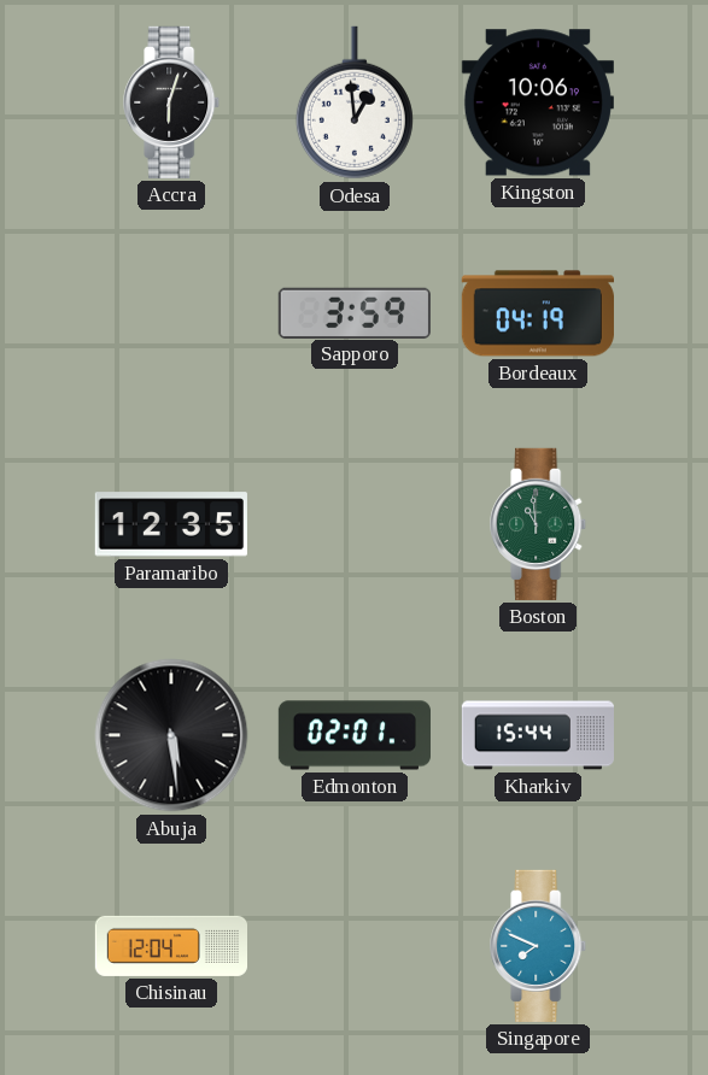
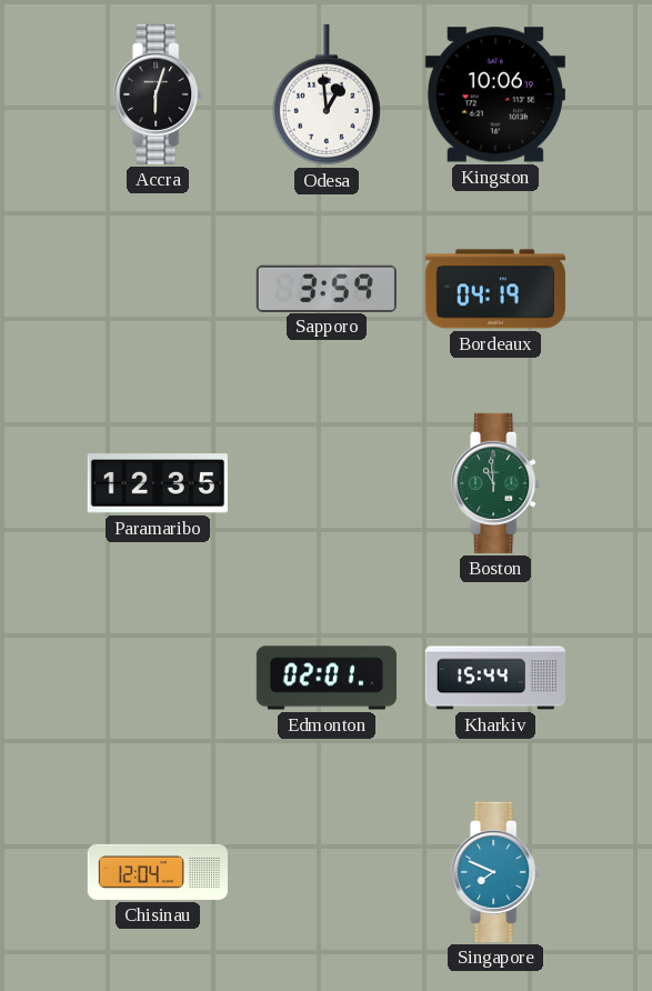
Abuja: 5:29 -> none
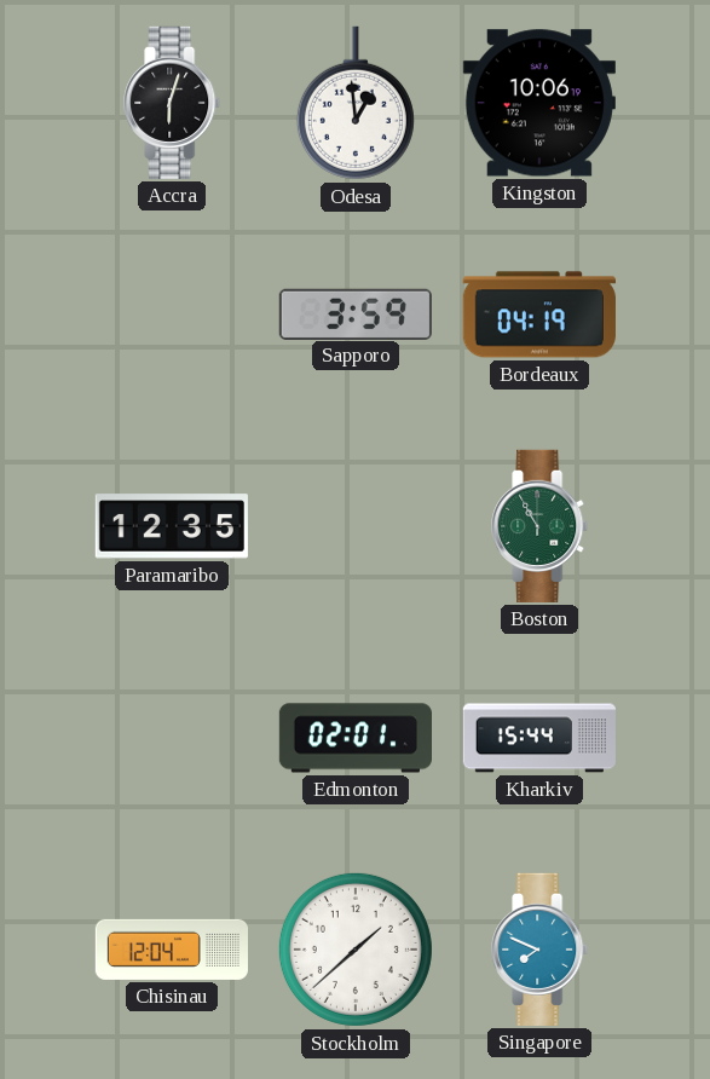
Boston: 10:59 -> 10:55
Stockholm: none -> 1:38
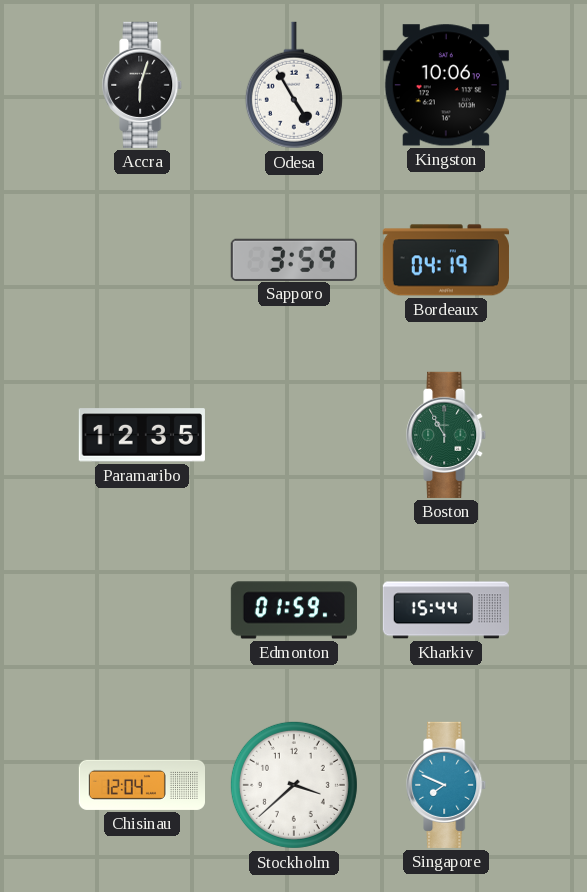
Odesa: 12:59 -> 4:55
Edmonton: 02:01 -> 01:59
Stockholm: 1:38 -> 3:38
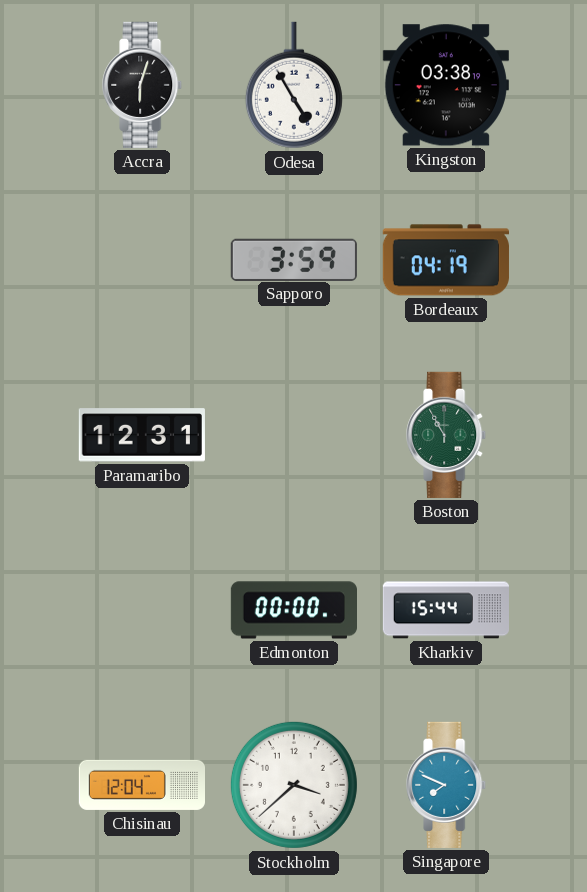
Kingston: 10:06 -> 03:38
Paramaribo: 12:35 -> 12:31
Edmonton: 01:59 -> 00:00
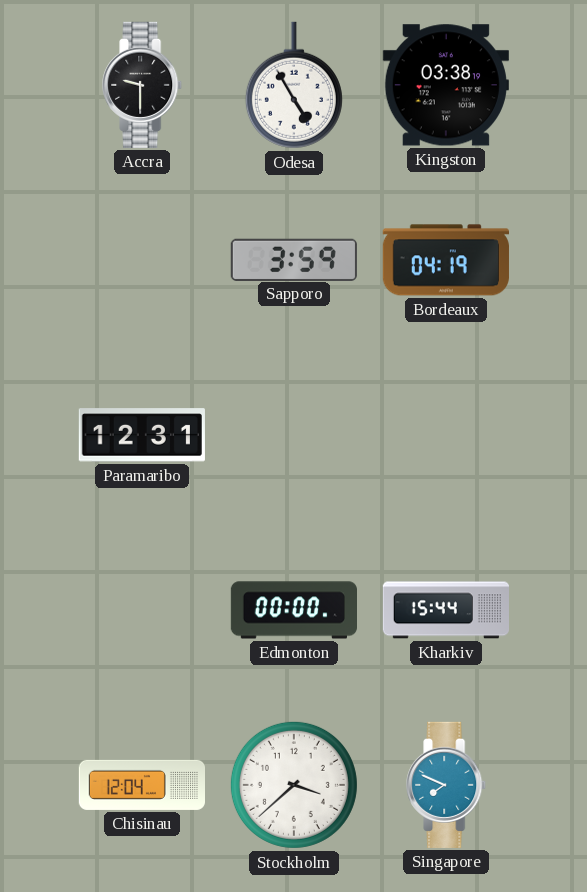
Accra: 6:03 -> 9:30
Boston: 10:55 -> none
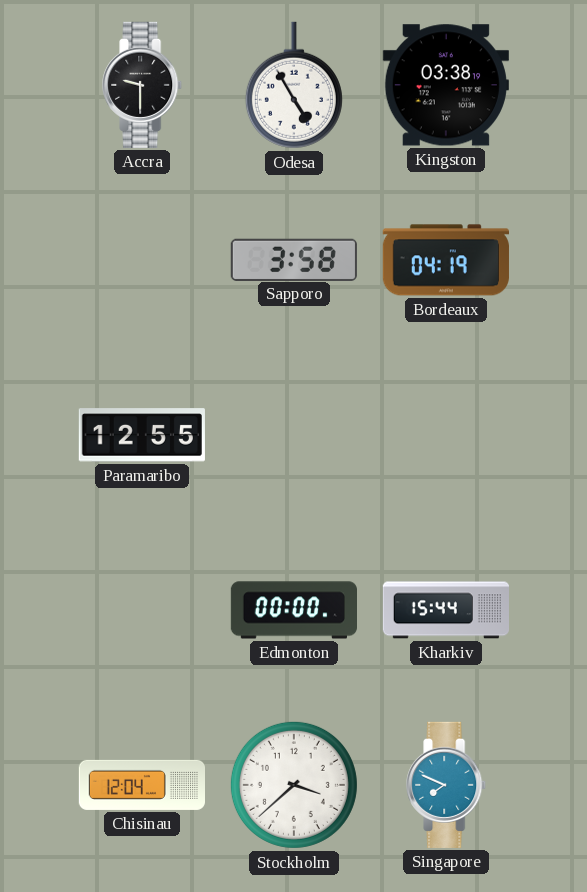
Sapporo: 3:59 -> 3:58
Paramaribo: 12:31 -> 12:55
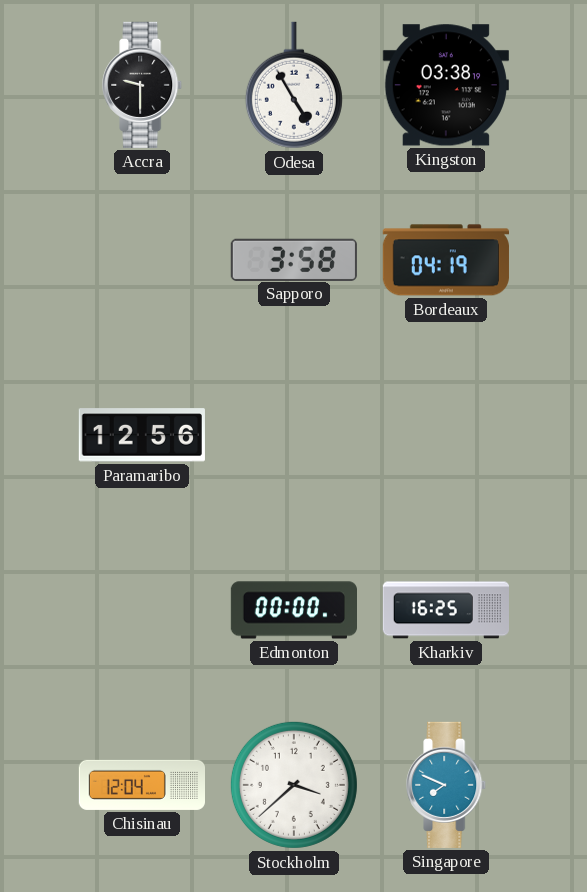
Paramaribo: 12:55 -> 12:56
Kharkiv: 15:44 -> 16:25
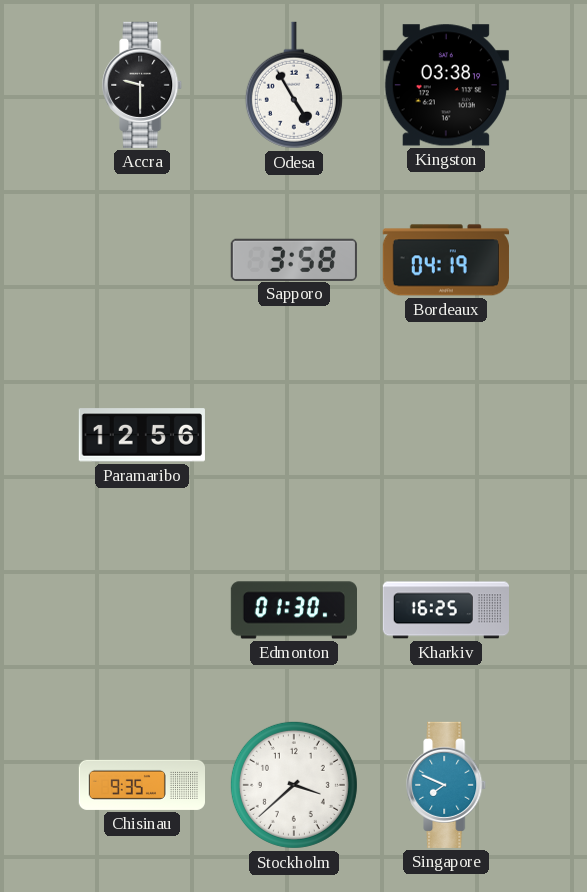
Edmonton: 00:00 -> 01:30
Chisinau: 12:04 -> 9:35
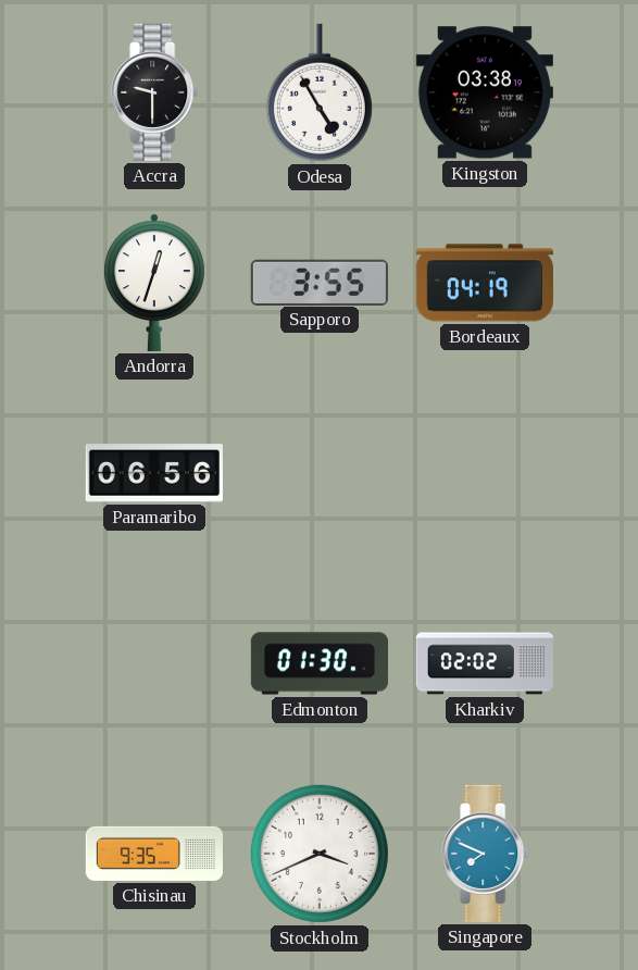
Andorra: none -> 12:33
Sapporo: 3:58 -> 3:55
Paramaribo: 12:56 -> 06:56
Kharkiv: 16:25 -> 02:02
Stockholm: 3:38 -> 3:41
